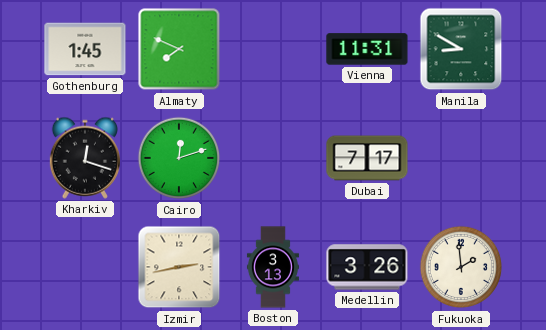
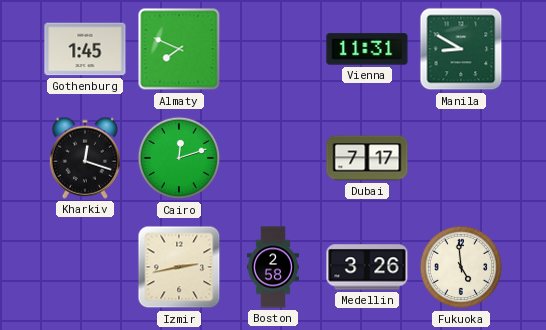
Boston: 3:13 -> 2:58
Fukuoka: 1:59 -> 4:59
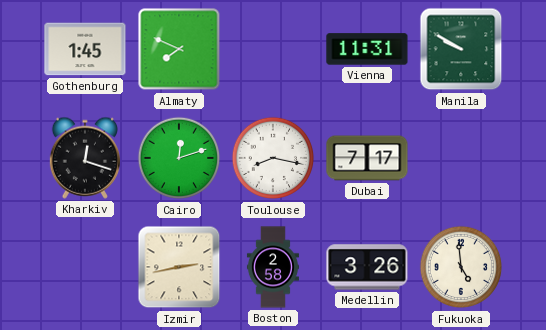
Manila: 8:50 -> 9:50
Toulouse: none -> 8:17
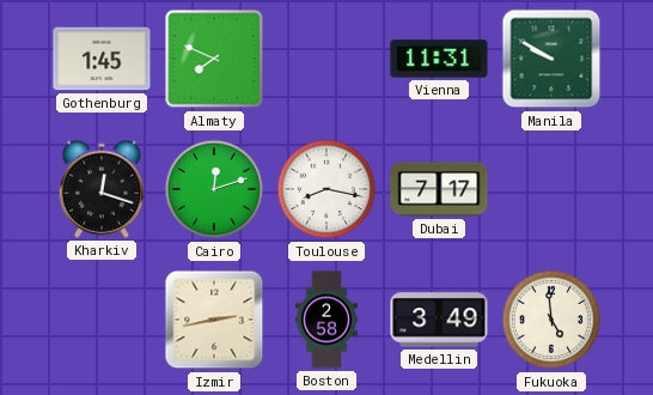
Medellin: 3:26 -> 3:49
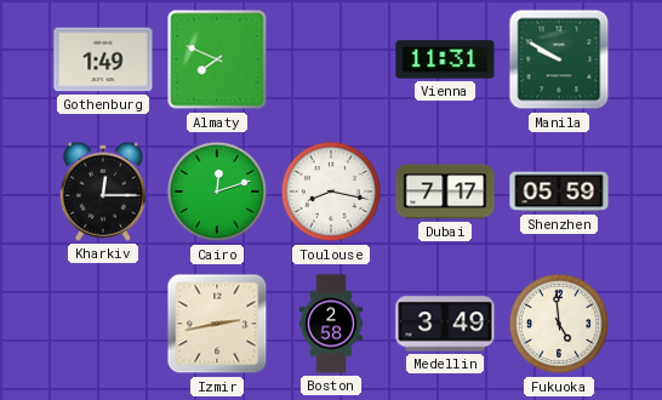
Gothenburg: 1:45 -> 1:49
Kharkiv: 12:18 -> 12:15
Shenzhen: none -> 05:59
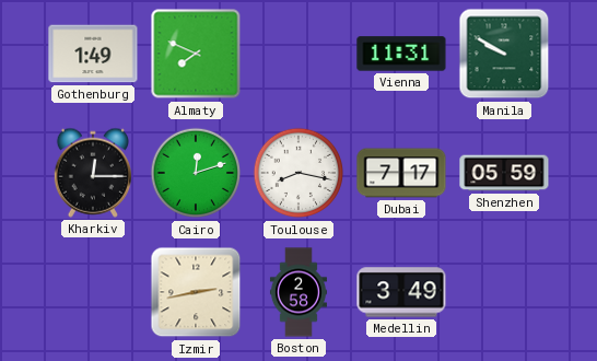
Fukuoka: 4:59 -> none
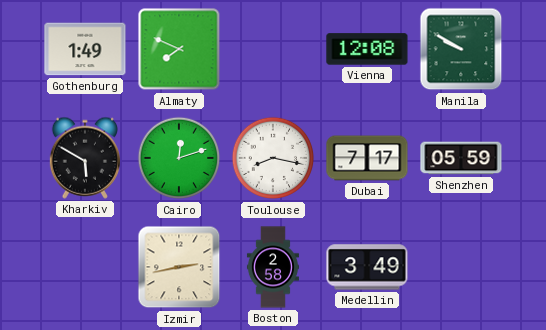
Vienna: 11:31 -> 12:08
Kharkiv: 12:15 -> 5:50
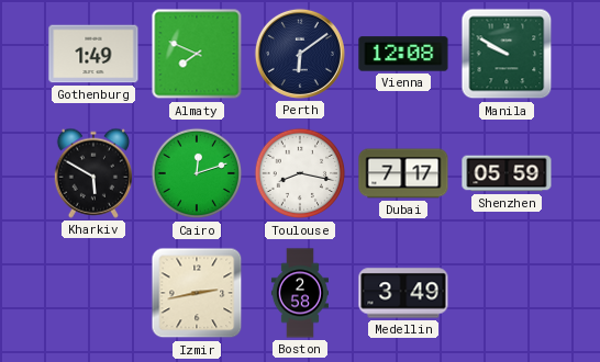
Perth: none -> 6:09
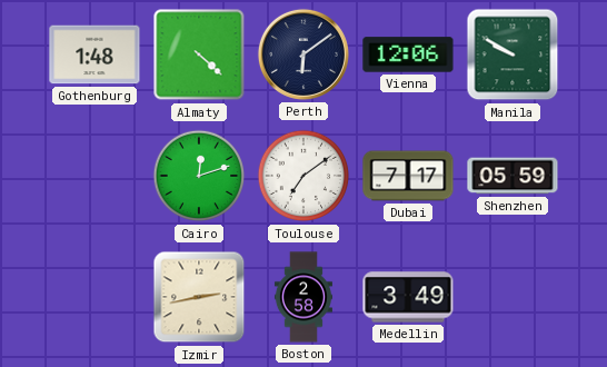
Gothenburg: 1:49 -> 1:48
Almaty: 7:49 -> 4:22
Vienna: 12:08 -> 12:06
Kharkiv: 5:50 -> none
Toulouse: 8:17 -> 7:09
